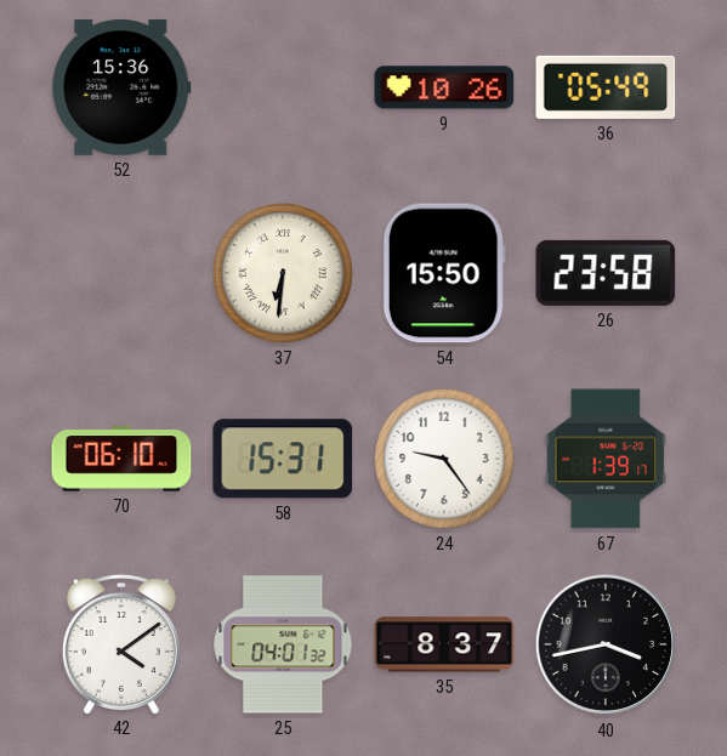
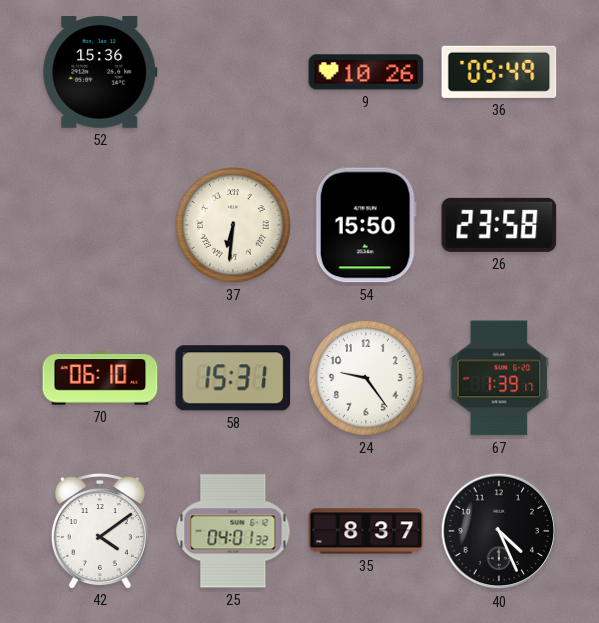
40: 3:43 -> 4:26
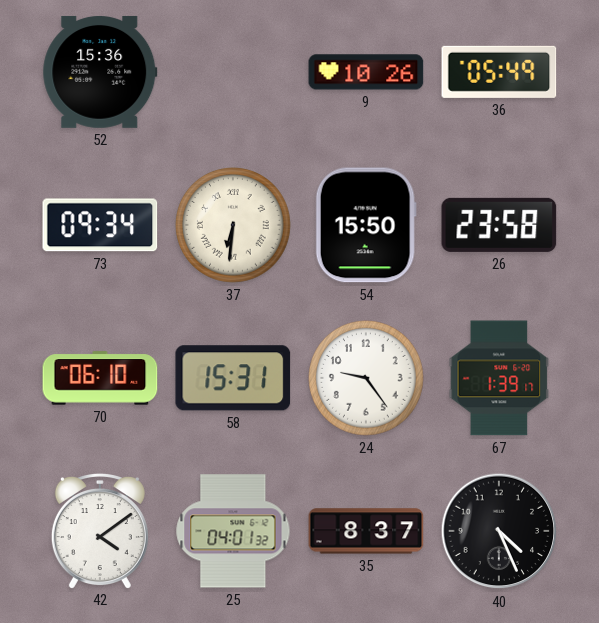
73: none -> 09:34
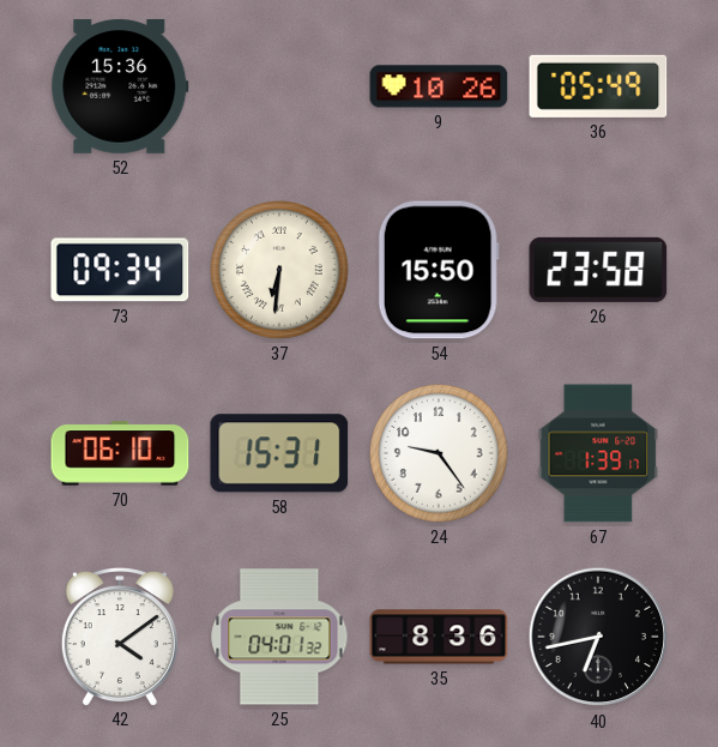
35: 8:37 -> 8:36
40: 4:26 -> 6:43
